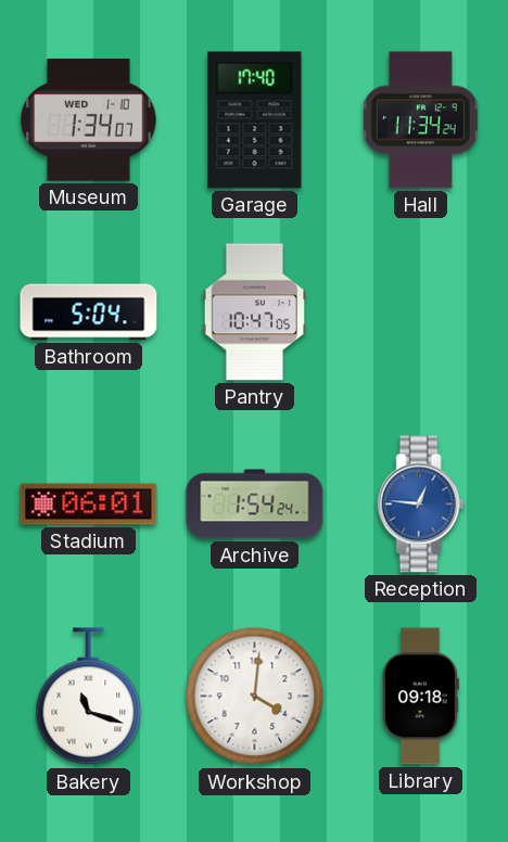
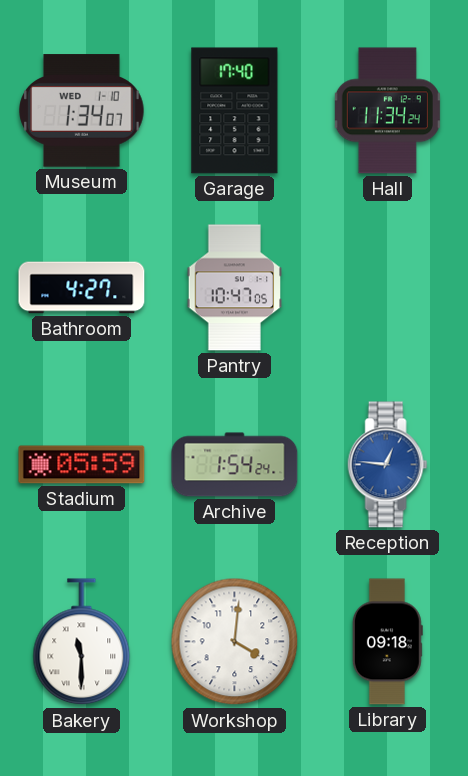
Bathroom: 5:04 -> 4:27
Stadium: 06:01 -> 05:59
Bakery: 11:18 -> 11:30
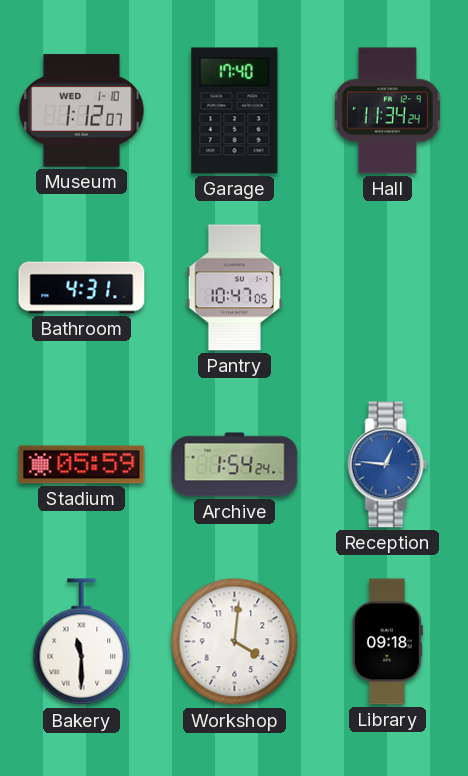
Museum: 1:34 -> 1:12
Bathroom: 4:27 -> 4:31
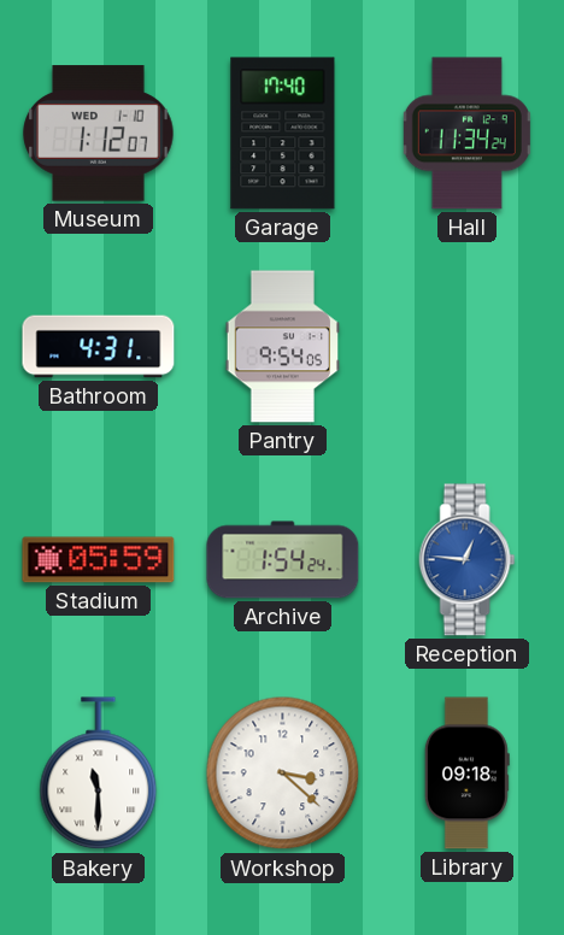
Pantry: 10:47 -> 9:54
Workshop: 4:01 -> 3:22
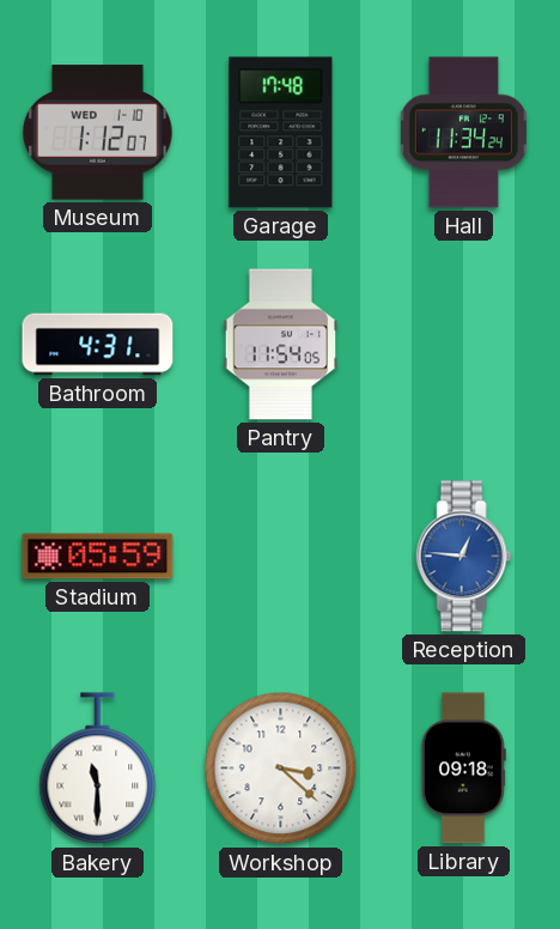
Garage: 17:40 -> 17:48
Pantry: 9:54 -> 11:54
Archive: 1:54 -> none
